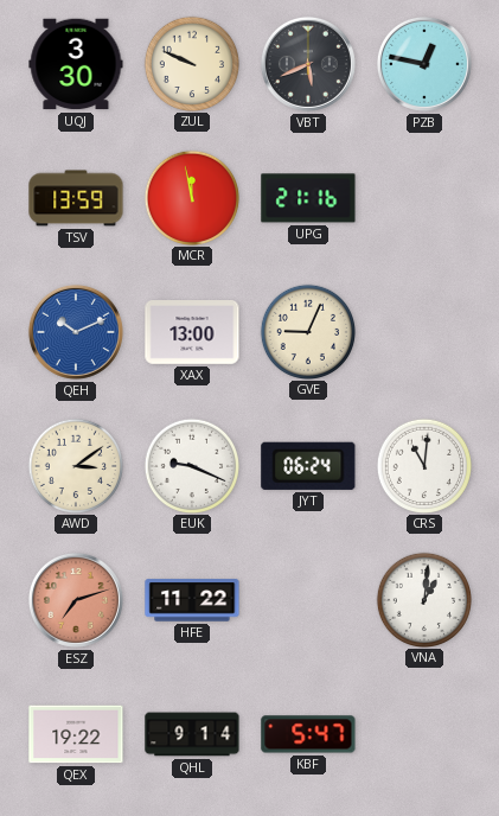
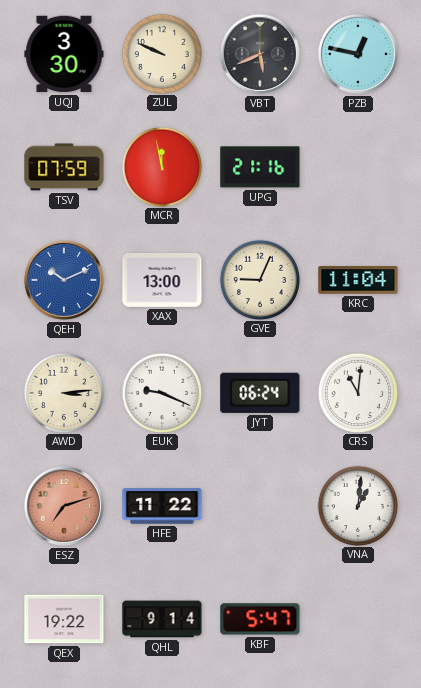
TSV: 13:59 -> 07:59
KRC: none -> 11:04
AWD: 3:09 -> 3:14
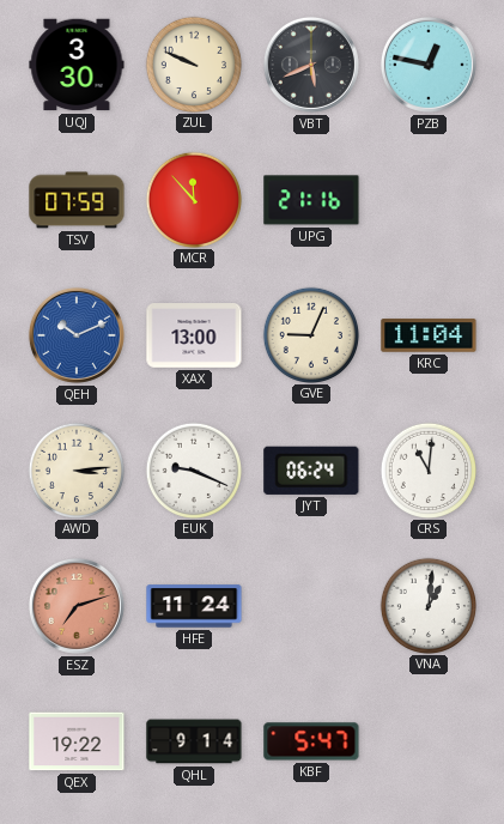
MCR: 11:58 -> 11:53
HFE: 11:22 -> 11:24
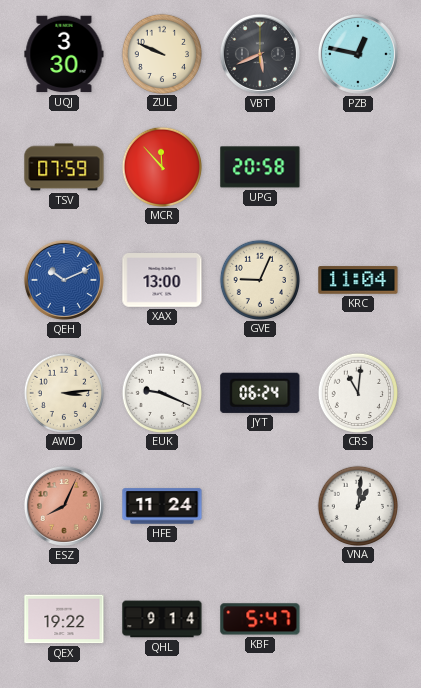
UPG: 21:16 -> 20:58
ESZ: 7:12 -> 8:04
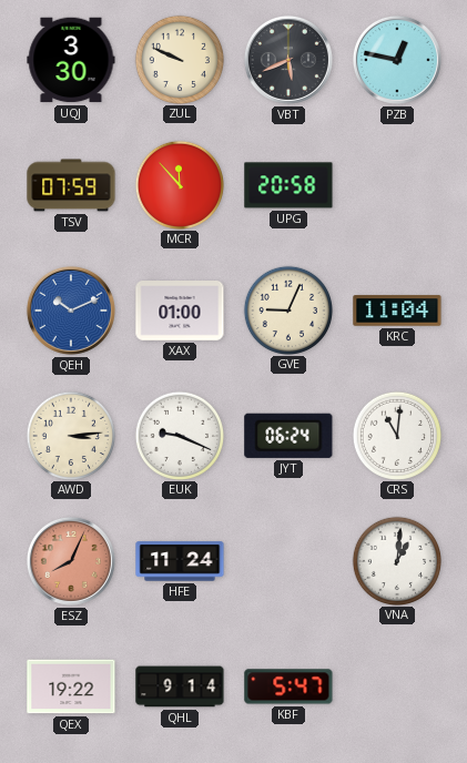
XAX: 13:00 -> 01:00
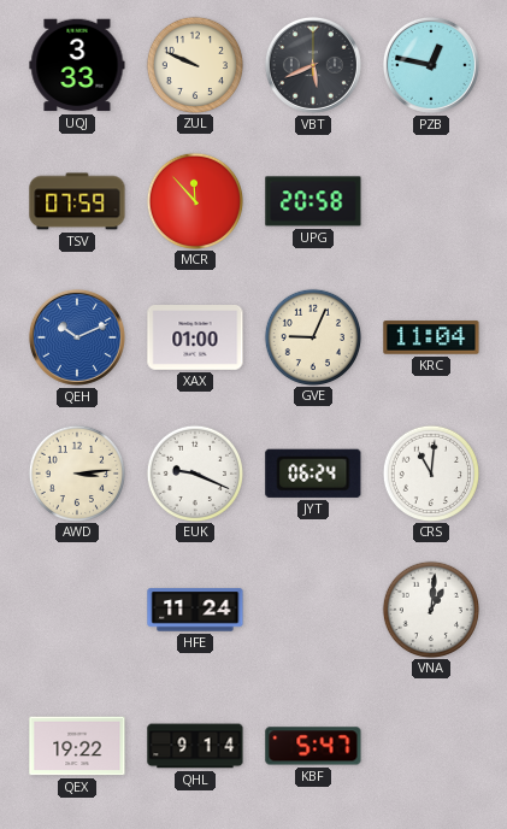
UQJ: 3:30 -> 3:33
ESZ: 8:04 -> none
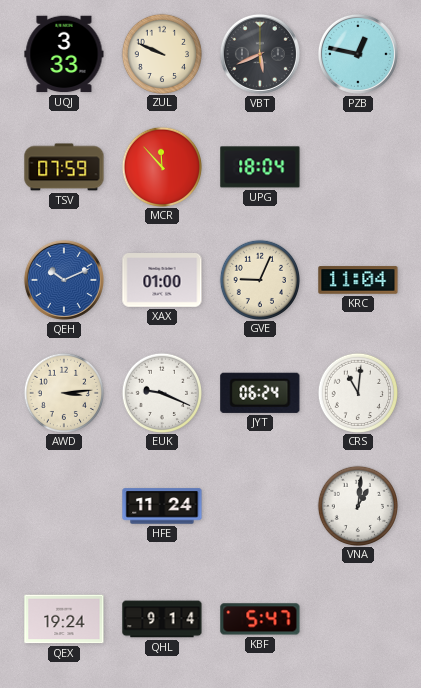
UPG: 20:58 -> 18:04
QEX: 19:22 -> 19:24
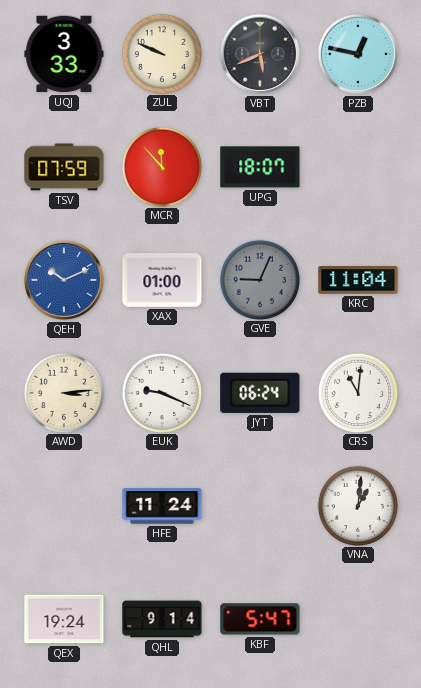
UPG: 18:04 -> 18:07
GVE dial: cream -> grey
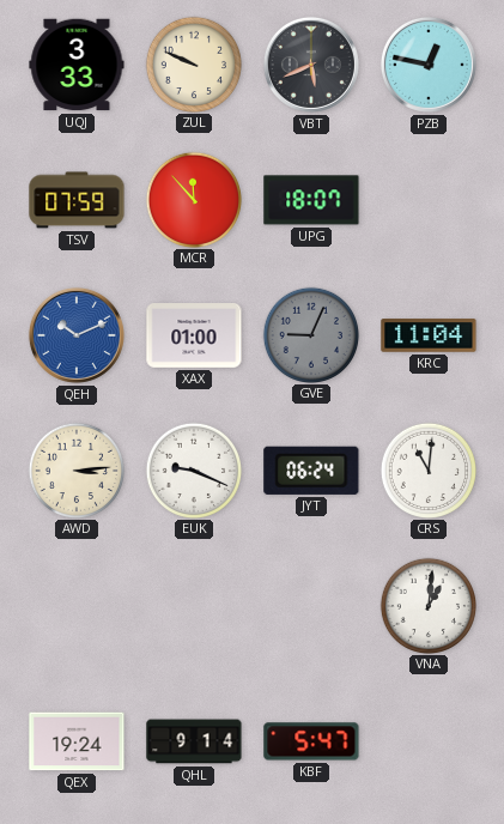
HFE: 11:24 -> none
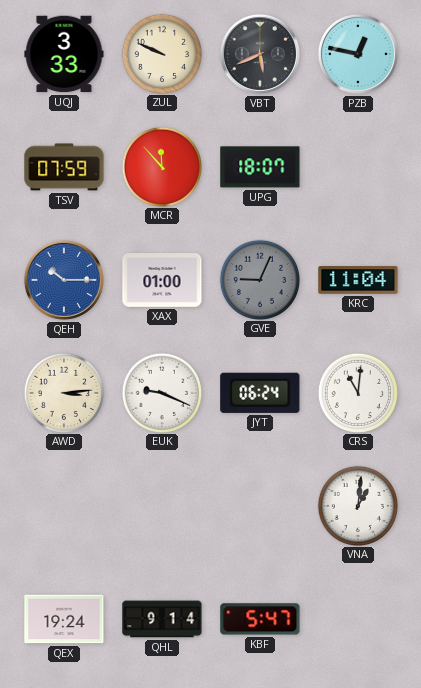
QEH: 10:11 -> 10:15
